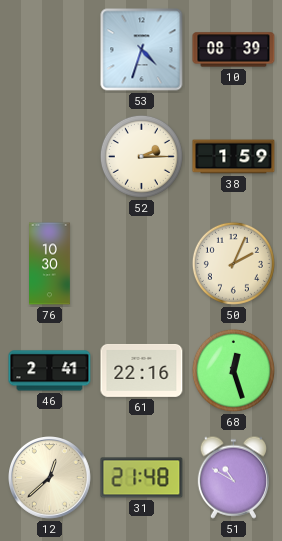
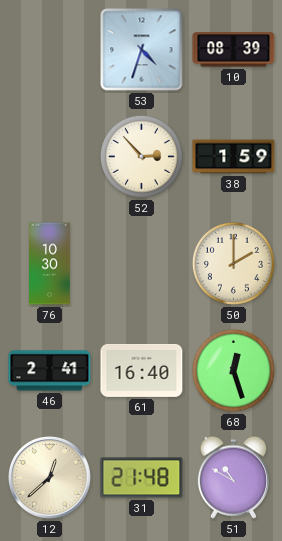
52: 2:15 -> 2:53
50: 2:04 -> 2:00
61: 22:16 -> 16:40
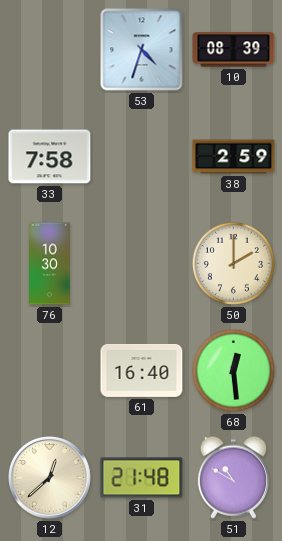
33: none -> 7:58
52: 2:53 -> none
38: 1:59 -> 2:59
46: 2:41 -> none
68: 12:27 -> 12:29
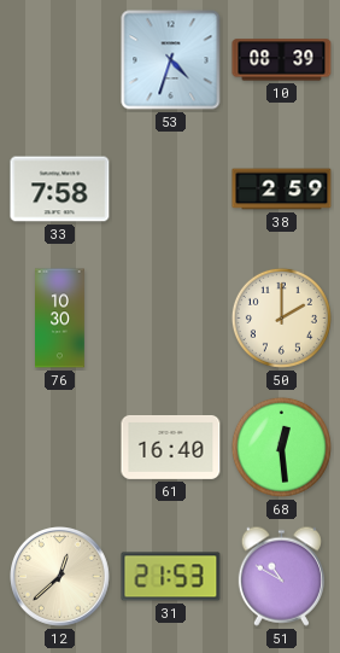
31: 21:48 -> 21:53
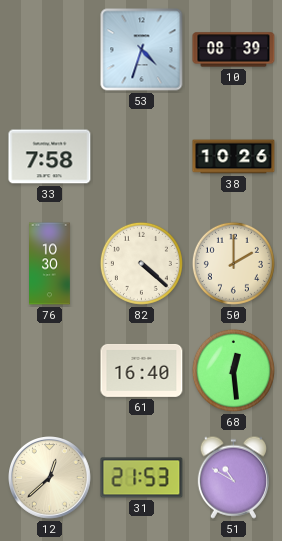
38: 2:59 -> 10:26
82: none -> 4:22
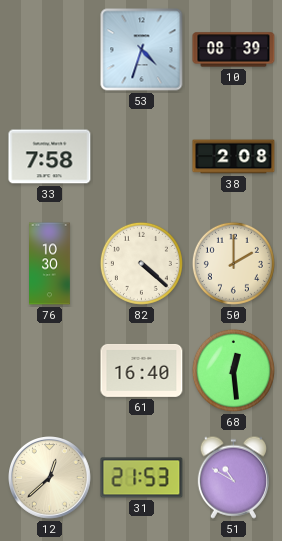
38: 10:26 -> 2:08
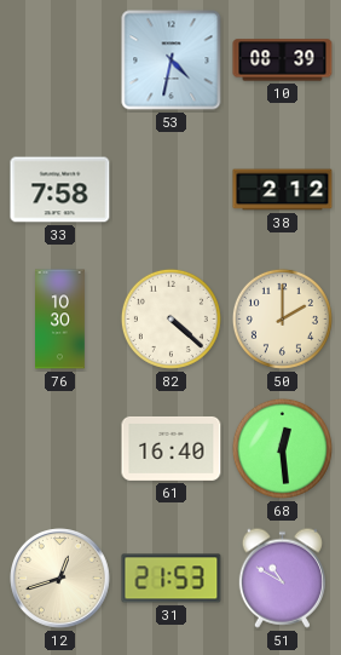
53: 4:33 -> 4:32
38: 2:08 -> 2:12
12: 12:38 -> 12:42
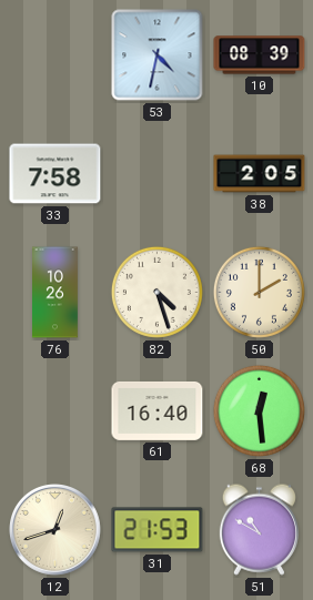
38: 2:12 -> 2:05
76: 10:30 -> 10:26
82: 4:22 -> 4:27
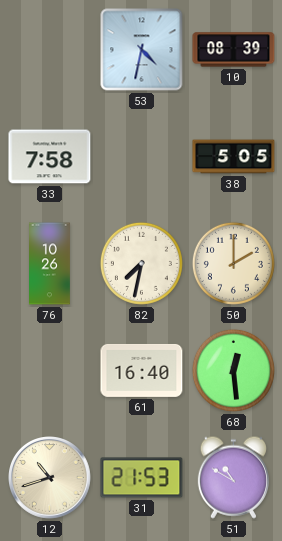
38: 2:05 -> 5:05
82: 4:27 -> 7:32
12: 12:42 -> 10:42
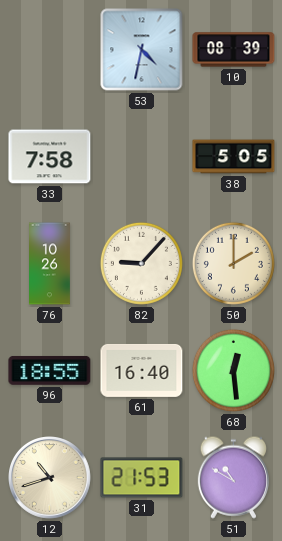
82: 7:32 -> 9:07
96: none -> 18:55
